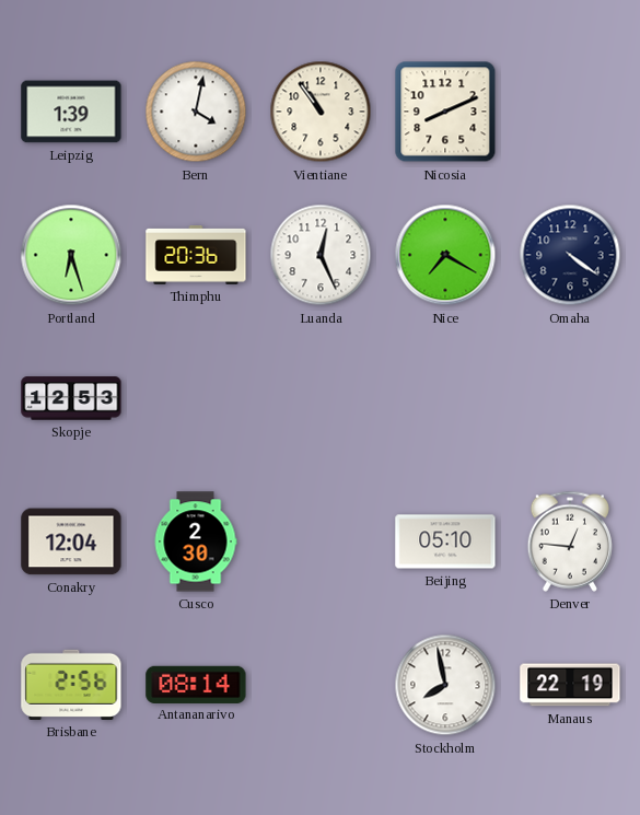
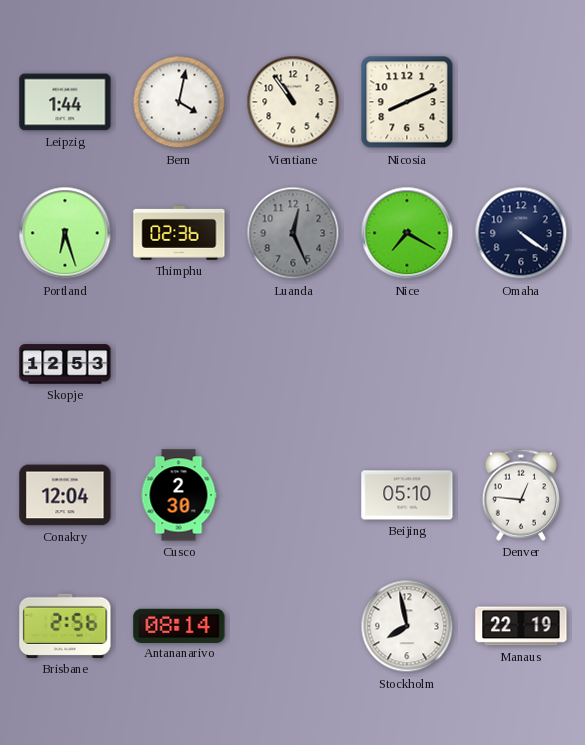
Leipzig: 1:39 -> 1:44
Thimphu: 20:36 -> 02:36
Luanda dial: white -> grey
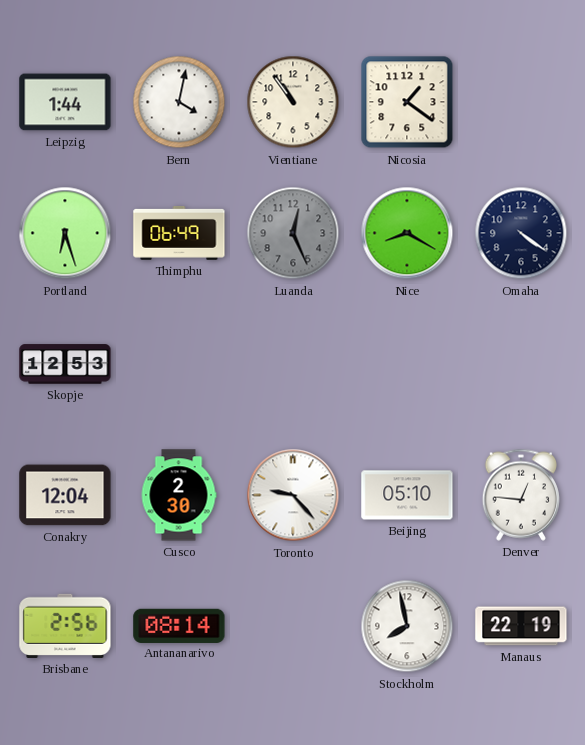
Nicosia: 8:11 -> 1:21
Thimphu: 02:36 -> 06:49
Nice: 7:20 -> 8:20
Toronto: none -> 9:23
